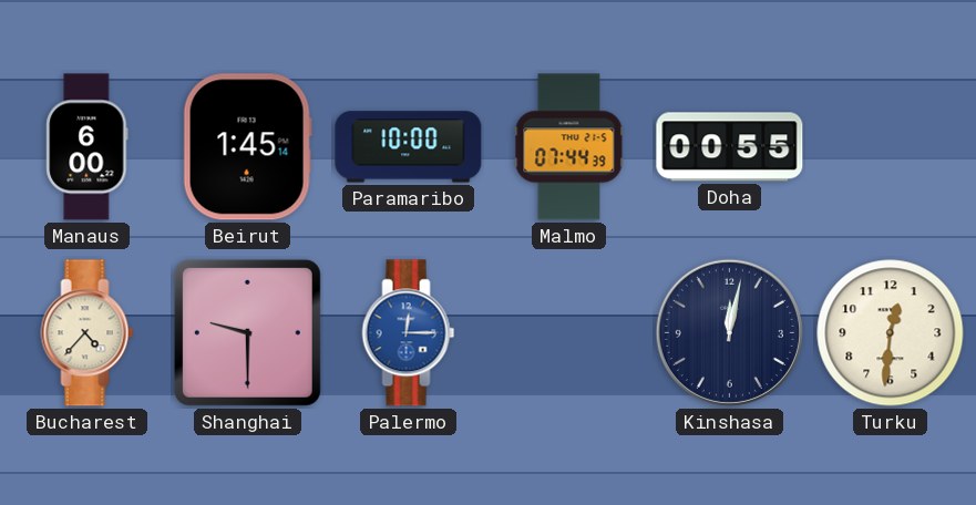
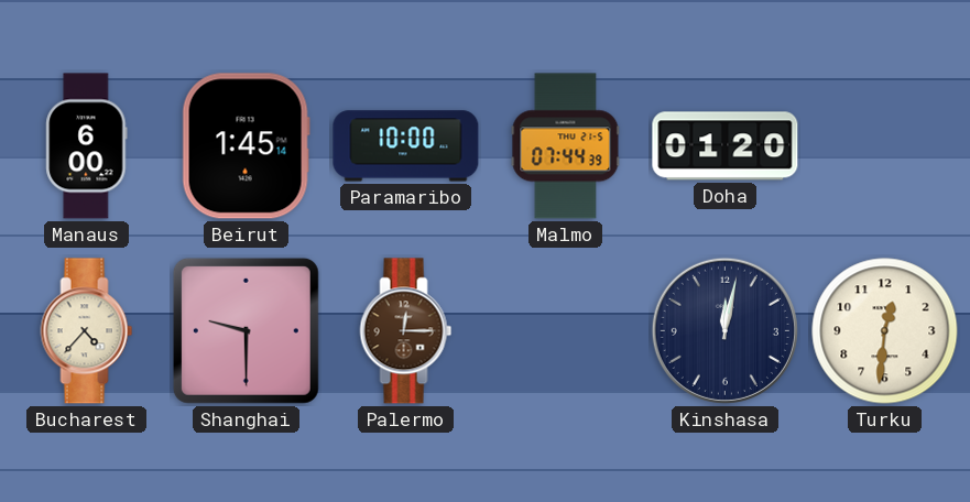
Doha: 00:55 -> 01:20
Palermo dial: blue -> brown
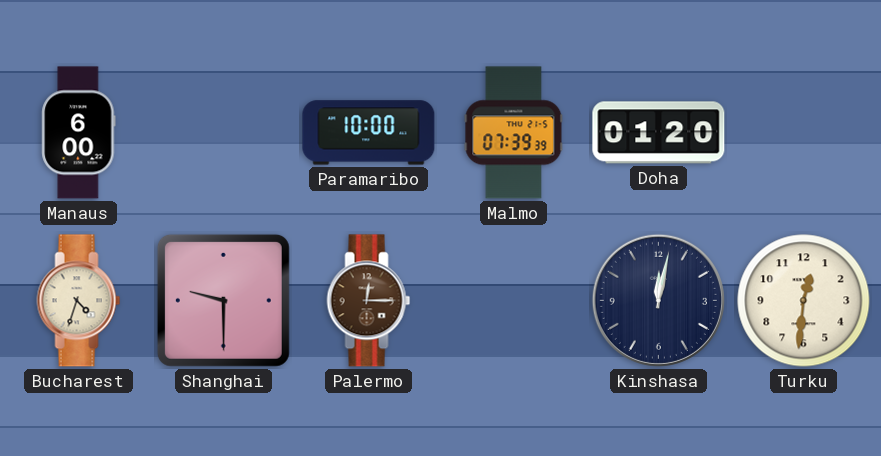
Beirut: 1:45 -> none
Malmo: 07:44 -> 07:39
Bucharest: 4:37 -> 4:33
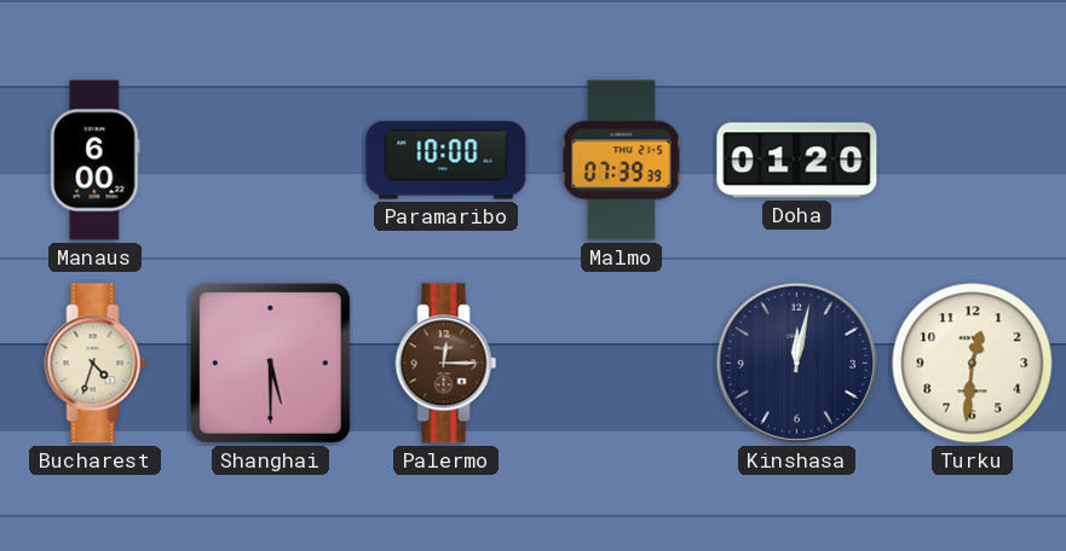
Shanghai: 9:30 -> 5:30
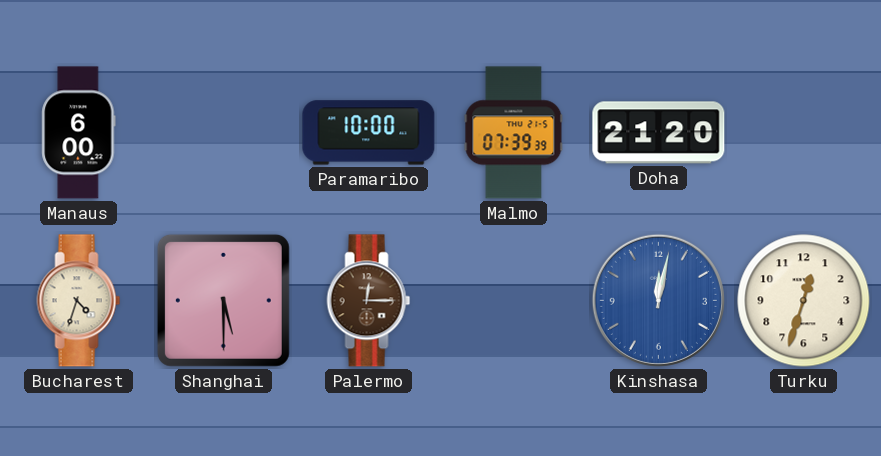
Doha: 01:20 -> 21:20
Kinshasa dial: navy -> blue
Turku: 12:31 -> 12:33
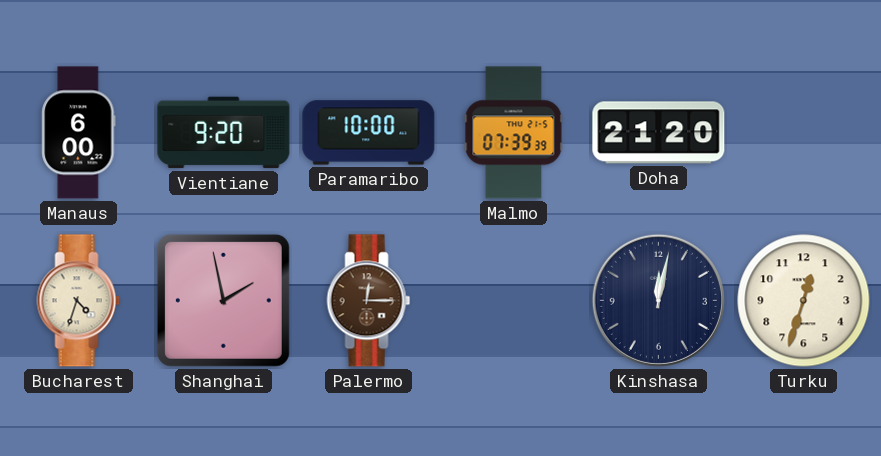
Vientiane: none -> 9:20
Shanghai: 5:30 -> 1:58
Kinshasa dial: blue -> navy
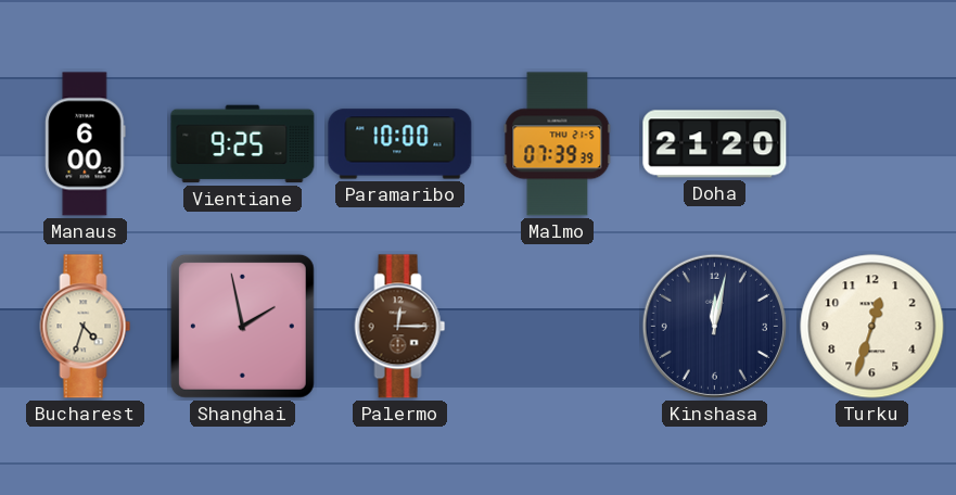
Vientiane: 9:20 -> 9:25
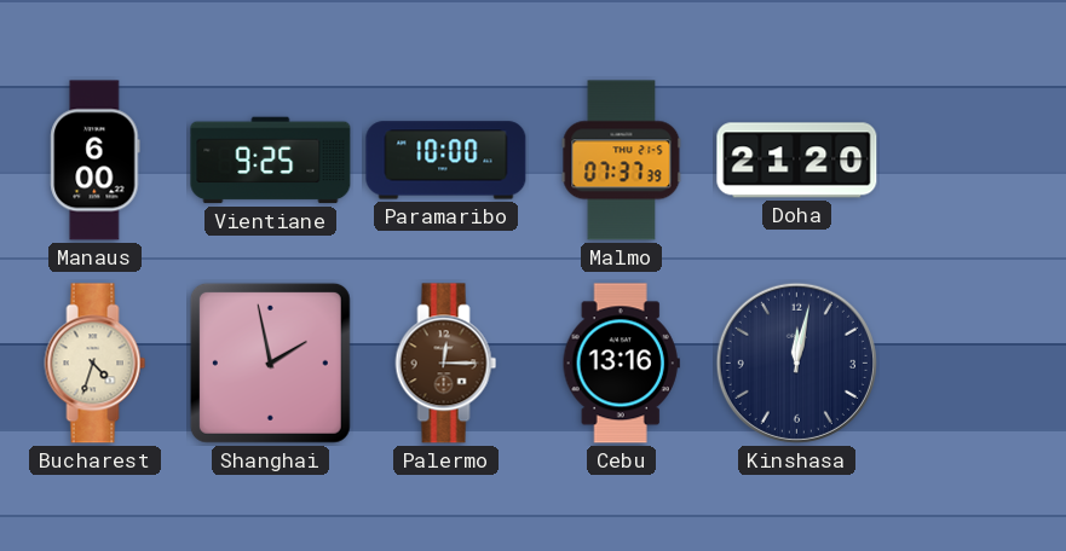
Malmo: 07:39 -> 07:37
Cebu: none -> 13:16
Turku: 12:33 -> none
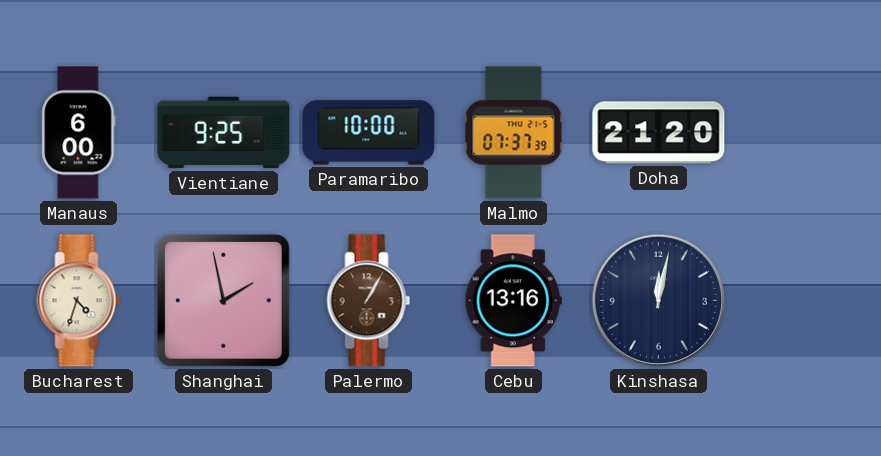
Palermo: 12:15 -> 1:05
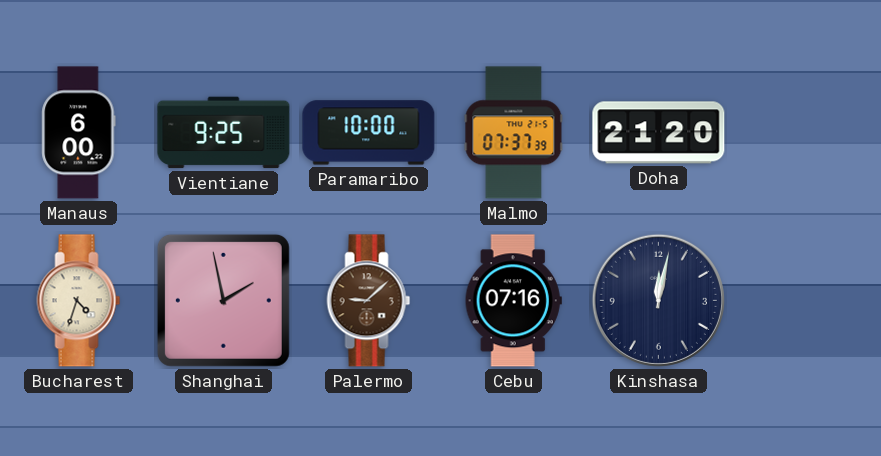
Palermo: 1:05 -> 9:08
Cebu: 13:16 -> 07:16
